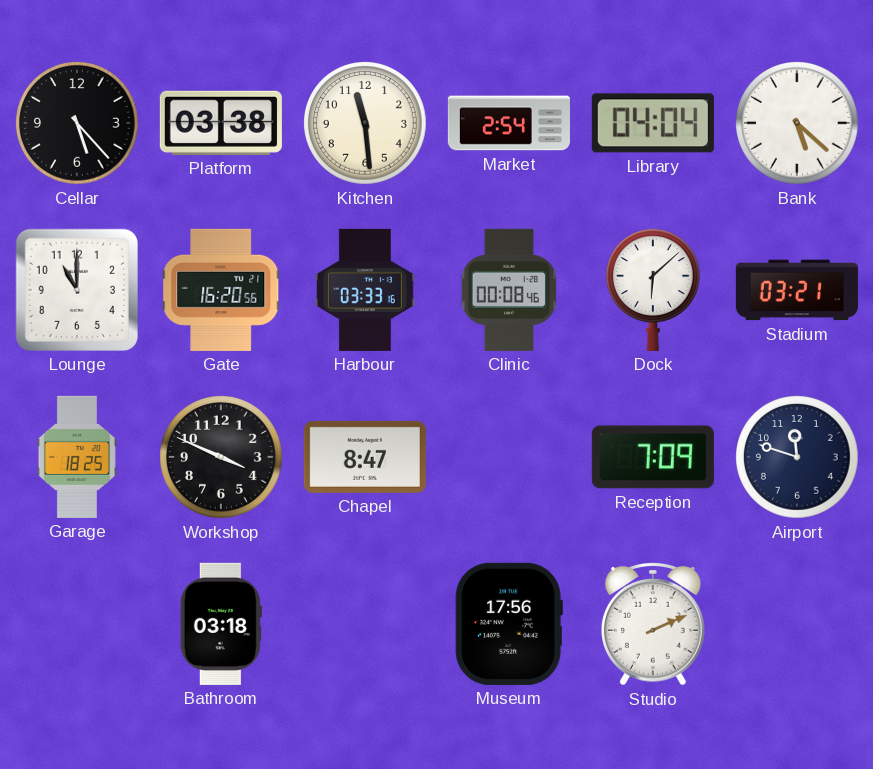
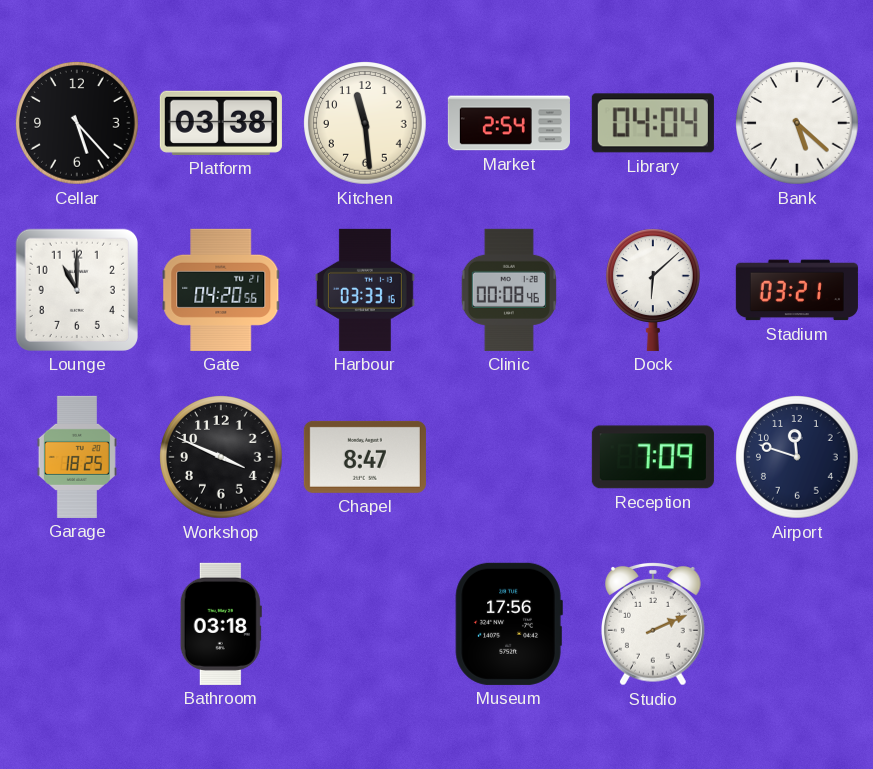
Gate: 16:20 -> 04:20
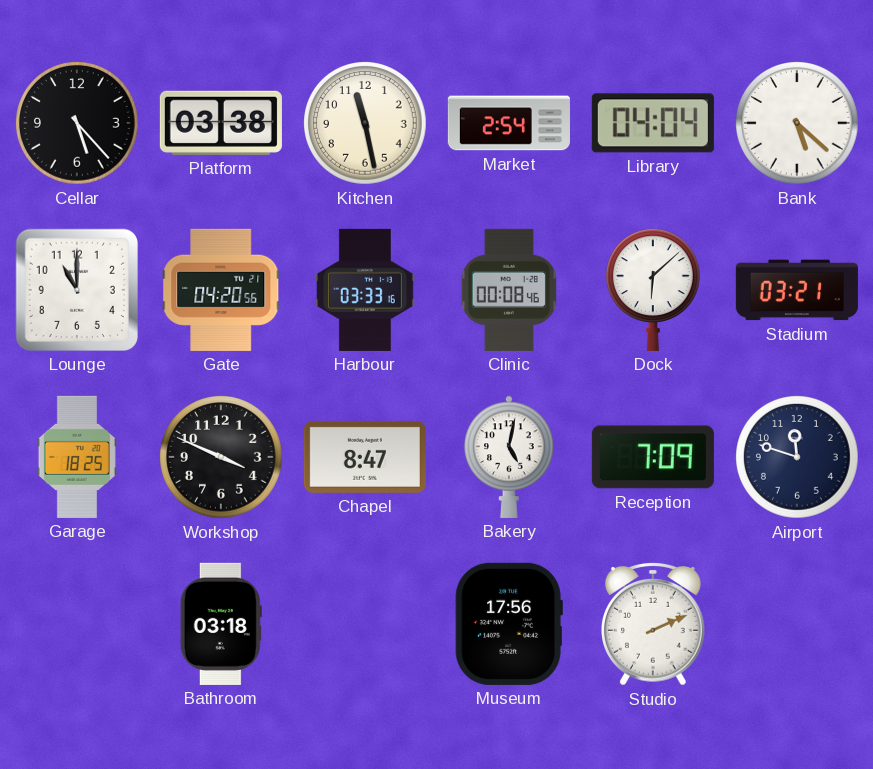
Kitchen: 11:29 -> 11:28
Bakery: none -> 5:02
